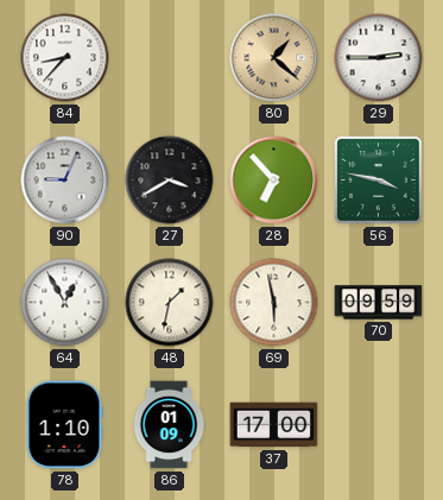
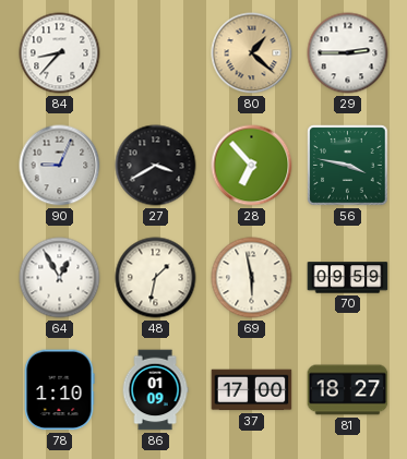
81: none -> 18:27
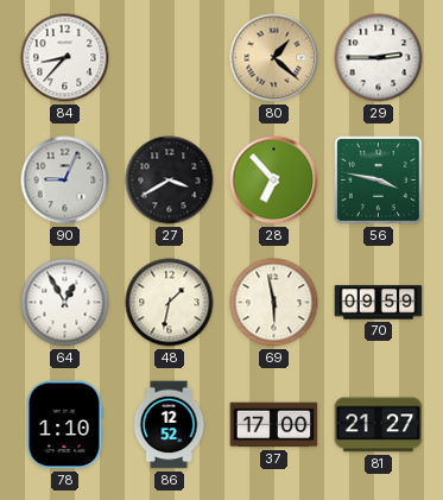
86: 01:09 -> 12:52
81: 18:27 -> 21:27
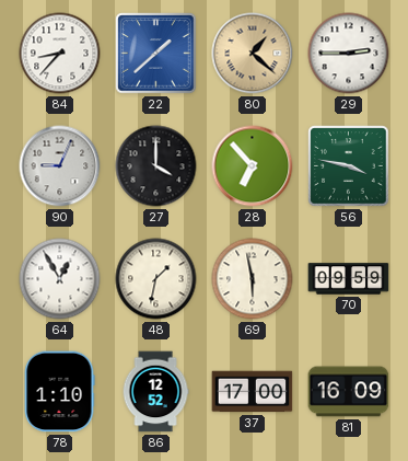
22: none -> 1:38
27: 3:40 -> 4:00
81: 21:27 -> 16:09
